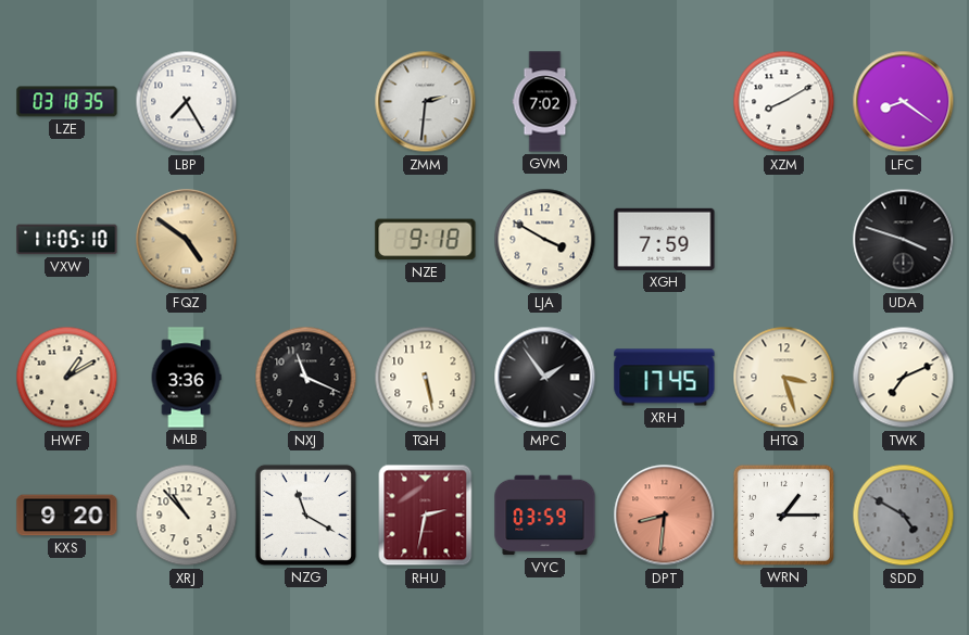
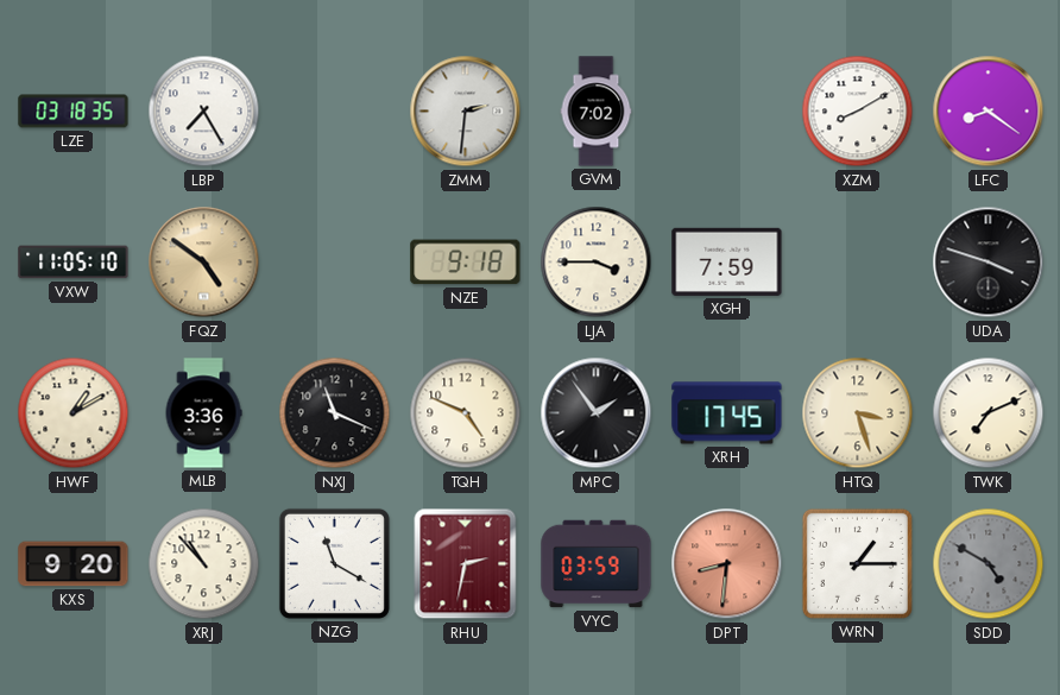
LJA: 3:50 -> 3:45
TQH: 5:28 -> 4:49
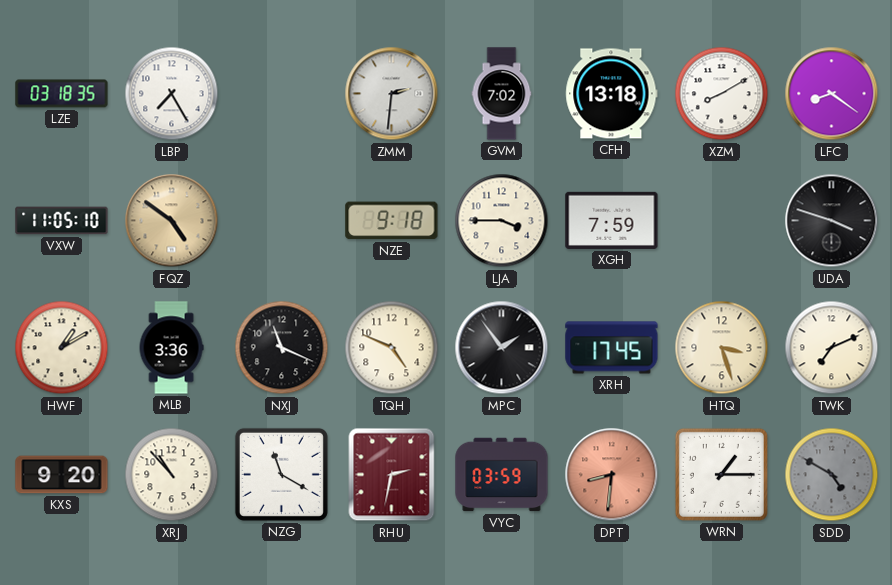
CFH: none -> 13:18
